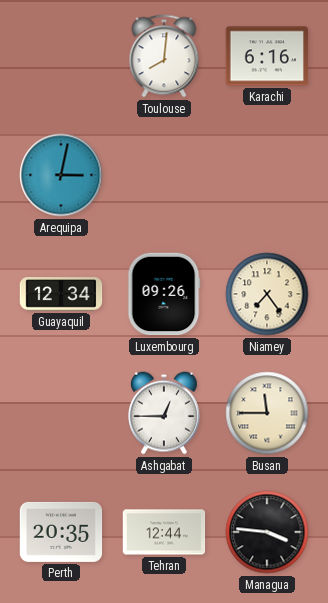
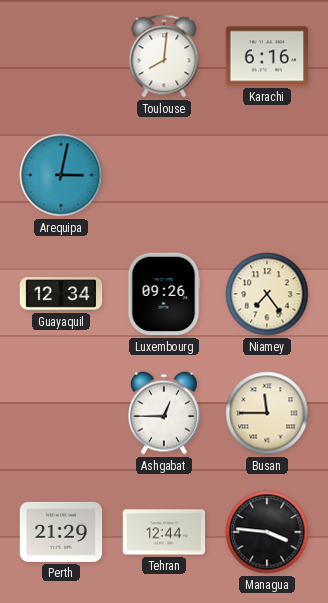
Perth: 20:35 -> 21:29
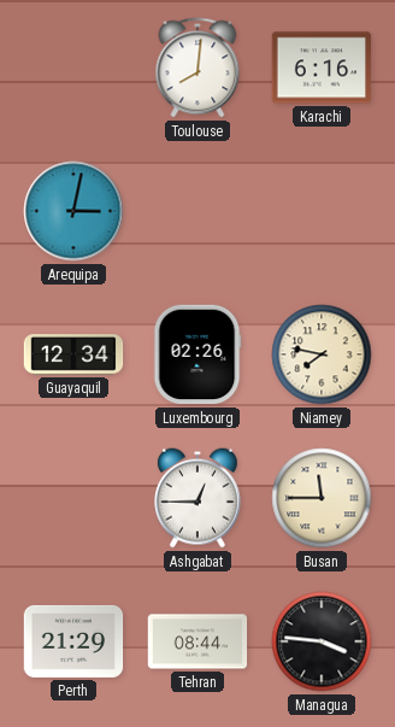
Luxembourg: 09:26 -> 02:26
Niamey: 7:24 -> 7:47
Tehran: 12:44 -> 08:44
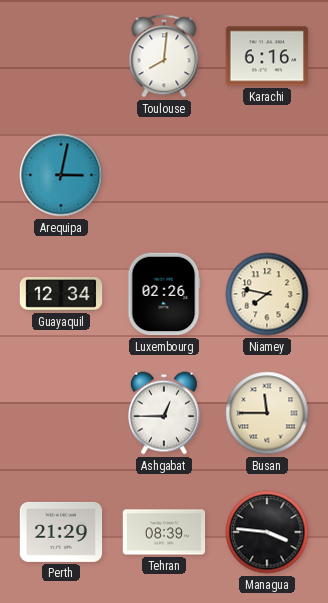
Tehran: 08:44 -> 08:39
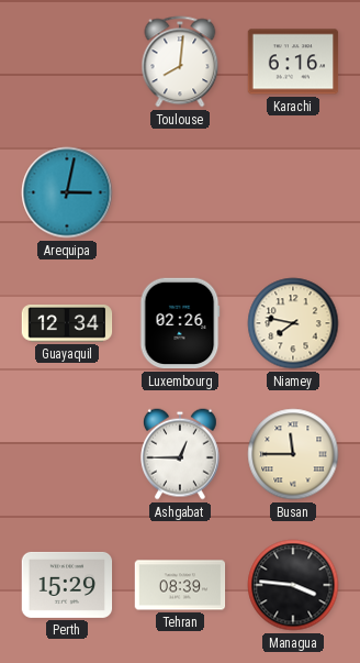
Perth: 21:29 -> 15:29
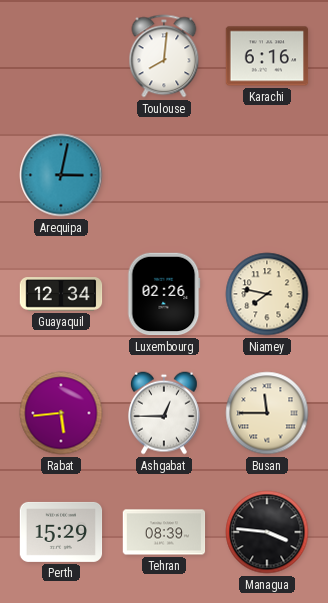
Rabat: none -> 5:44
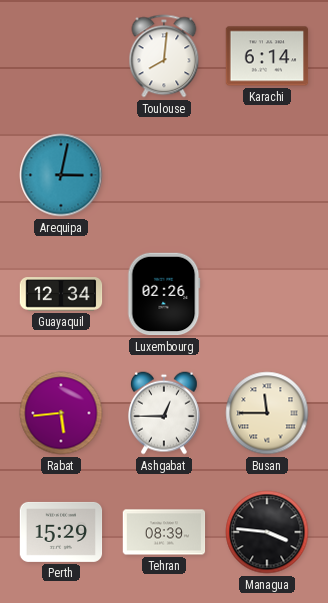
Karachi: 6:16 -> 6:14
Niamey: 7:47 -> none
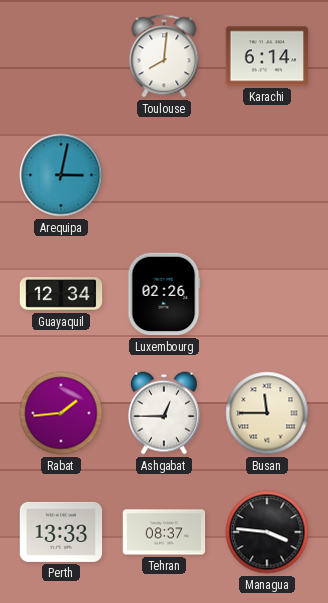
Rabat: 5:44 -> 1:44
Perth: 15:29 -> 13:33
Tehran: 08:39 -> 08:37
